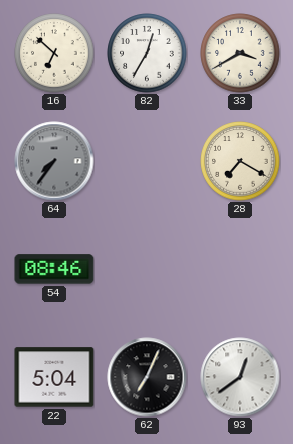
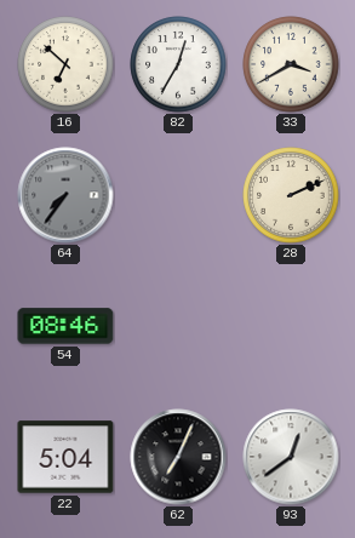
28: 7:20 -> 2:11
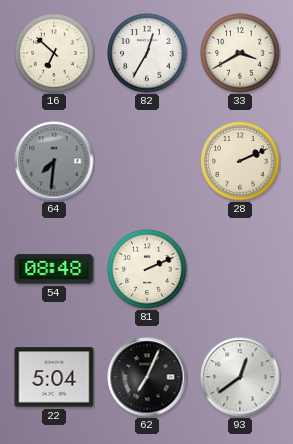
64: 7:36 -> 7:31
54: 08:46 -> 08:48
81: none -> 2:11
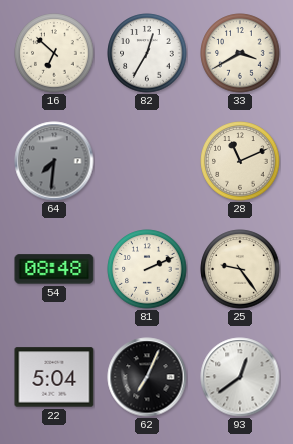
28: 2:11 -> 11:11
25: none -> 9:24
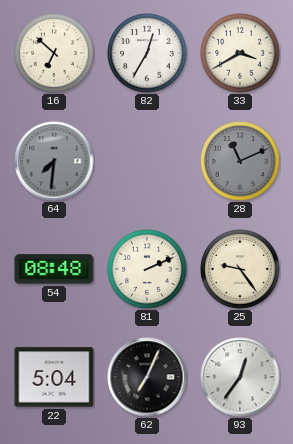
28 dial: cream -> grey
93: 12:39 -> 12:36
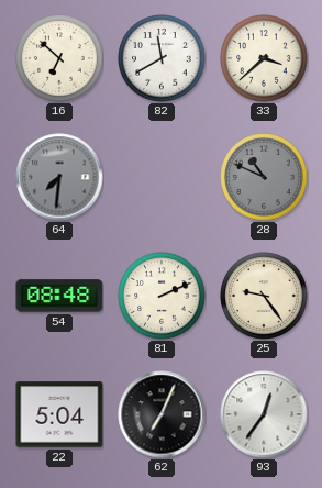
82: 12:35 -> 11:40
33: 3:40 -> 3:38
28: 11:11 -> 10:49
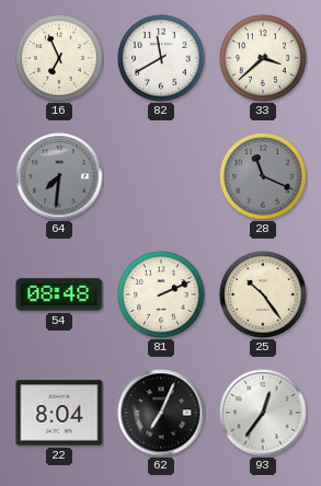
16: 6:52 -> 6:56
28: 10:49 -> 11:19
25: 9:24 -> 10:24
22: 5:04 -> 8:04
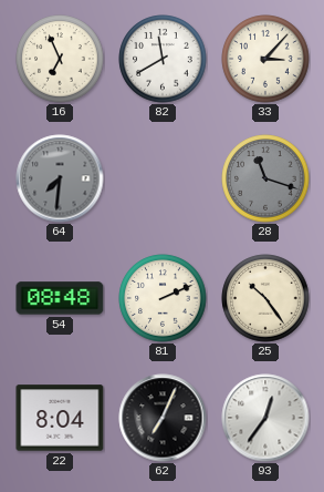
33: 3:38 -> 3:07
28: 11:19 -> 11:18
